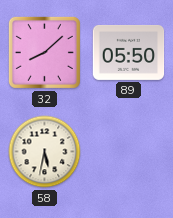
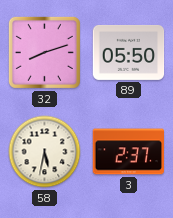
32: 8:08 -> 8:12
3: none -> 2:37
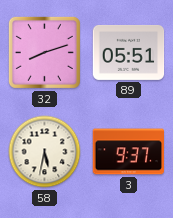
89: 05:50 -> 05:51
3: 2:37 -> 9:37
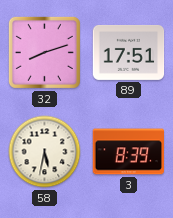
89: 05:51 -> 17:51
3: 9:37 -> 8:39
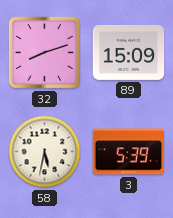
89: 17:51 -> 15:09
3: 8:39 -> 5:39
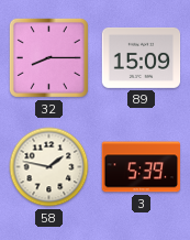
32: 8:12 -> 8:15
58: 5:32 -> 1:47
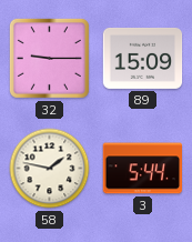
32: 8:15 -> 9:15
3: 5:39 -> 5:44
